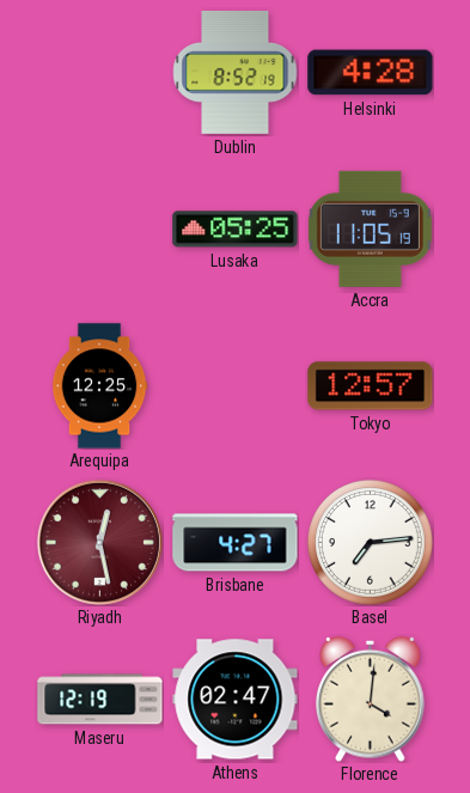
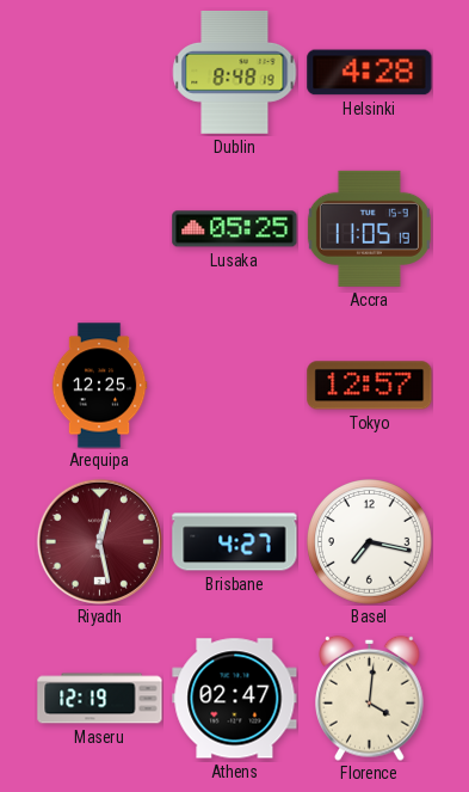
Dublin: 8:52 -> 8:48
Basel: 7:14 -> 7:17
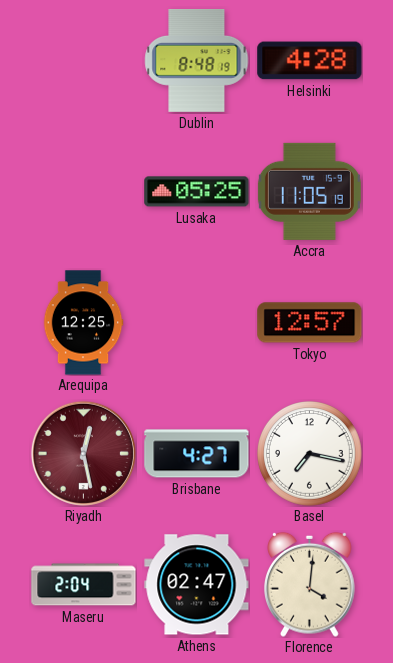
Maseru: 12:19 -> 2:04
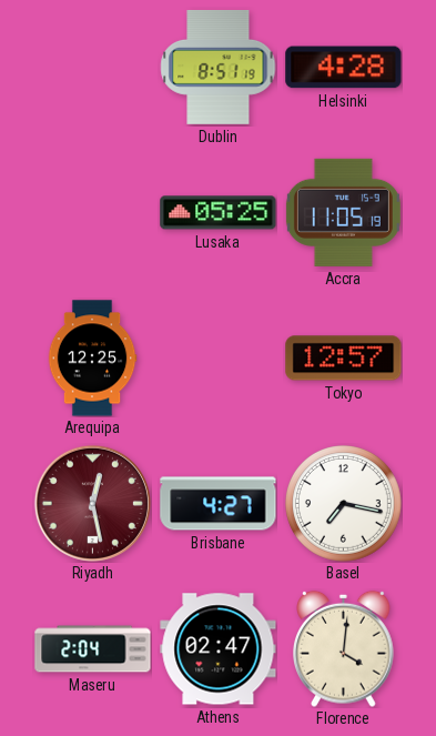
Dublin: 8:48 -> 8:51
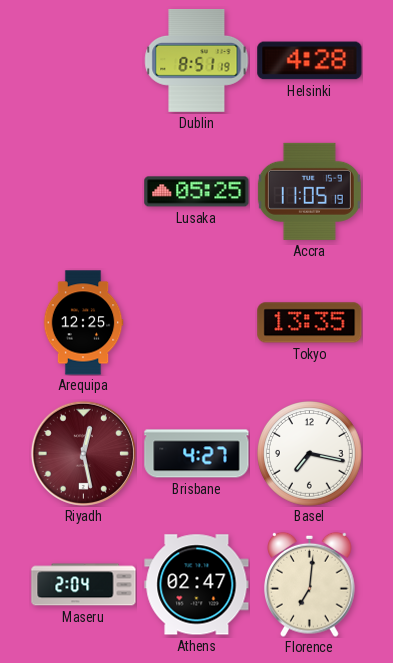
Tokyo: 12:57 -> 13:35
Florence: 4:01 -> 7:01
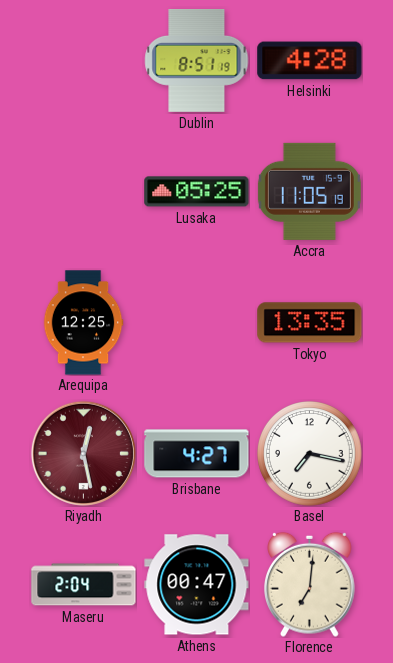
Athens: 02:47 -> 00:47
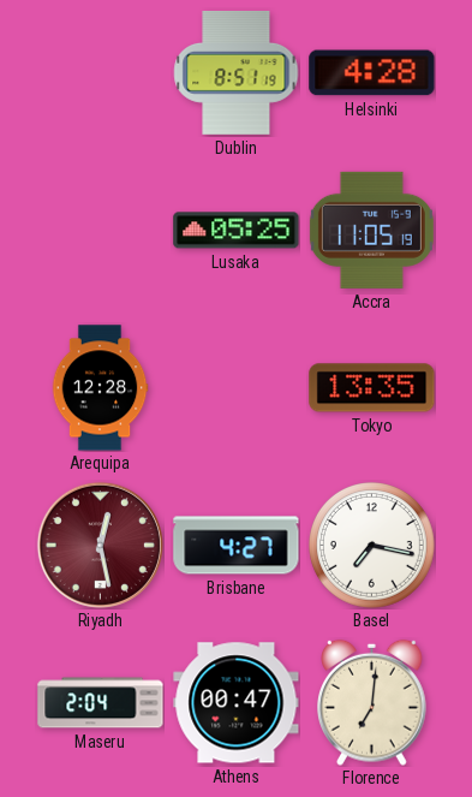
Arequipa: 12:25 -> 12:28
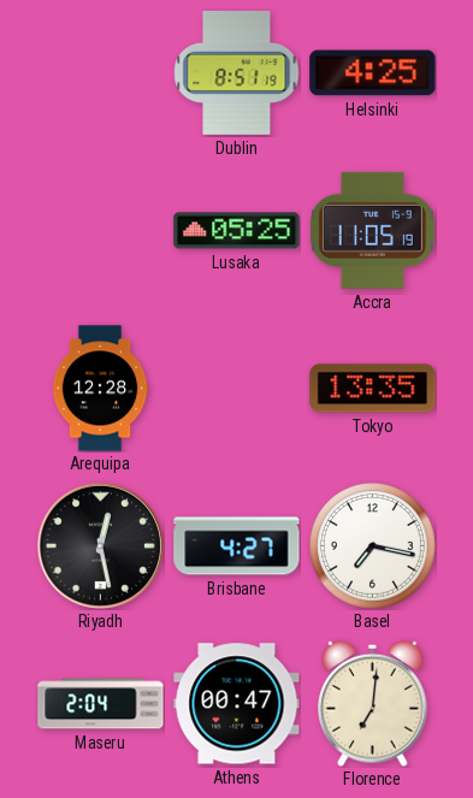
Helsinki: 4:28 -> 4:25
Riyadh dial: burgundy -> black
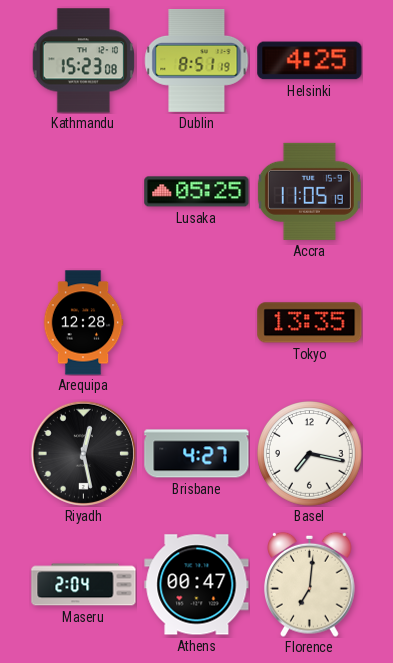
Kathmandu: none -> 15:23
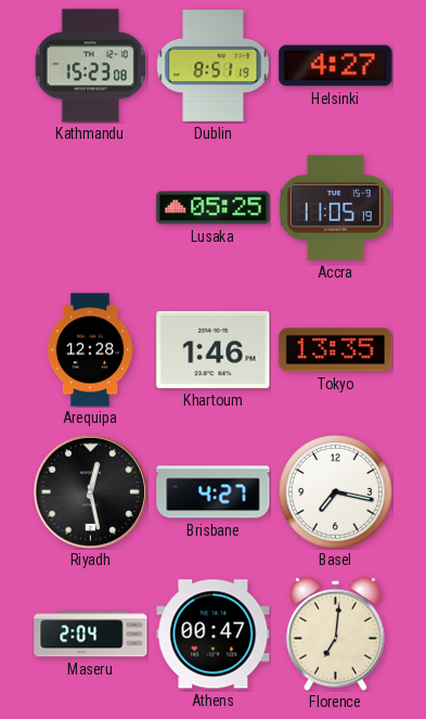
Helsinki: 4:25 -> 4:27
Khartoum: none -> 1:46
